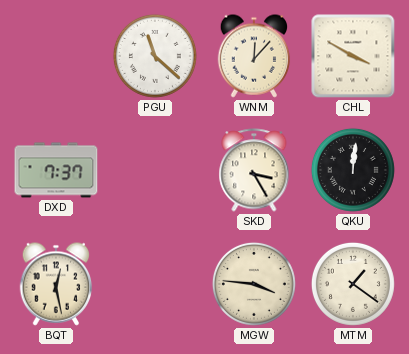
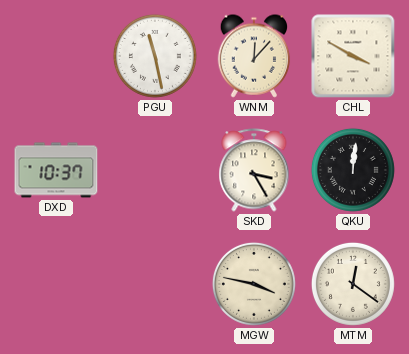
PGU: 11:22 -> 11:28
DXD: 7:37 -> 10:37
BQT: 12:28 -> none
MGW: 3:46 -> 3:47
MTM: 1:21 -> 12:21
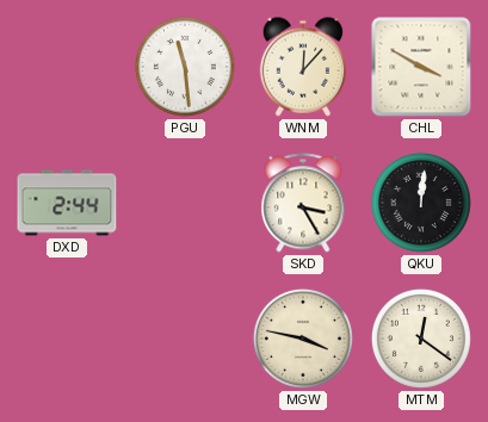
PGU: 11:28 -> 11:29
DXD: 10:37 -> 2:44
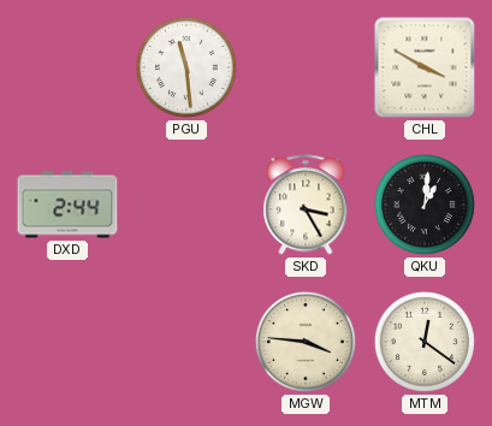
WNM: 12:07 -> none
QKU: 12:01 -> 1:01
MGW: 3:47 -> 3:46
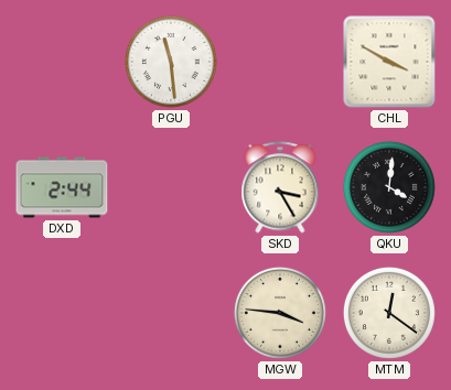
QKU: 1:01 -> 4:01
